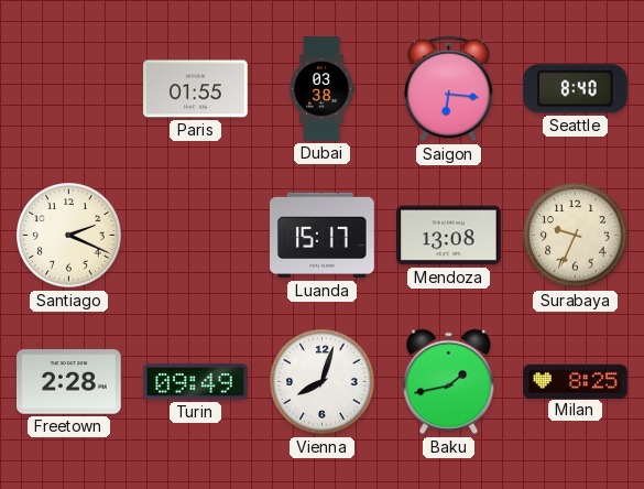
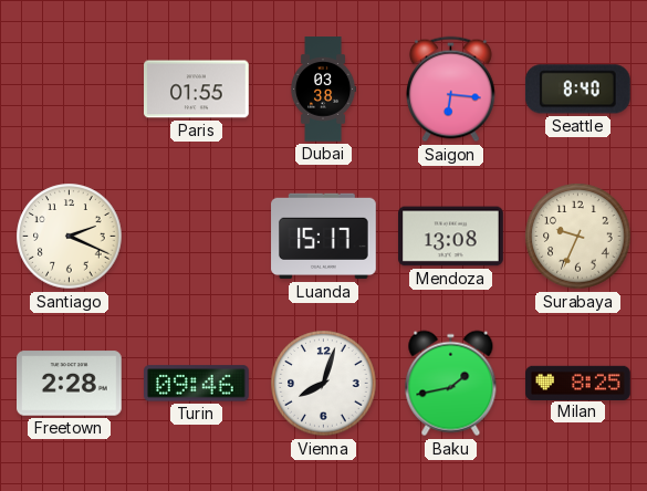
Turin: 09:49 -> 09:46
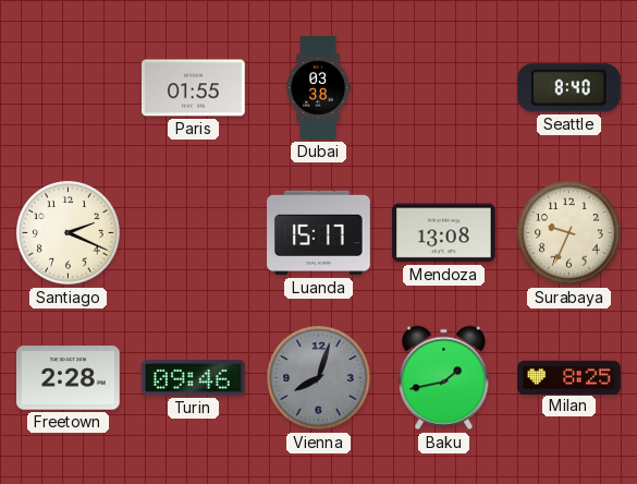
Saigon: 6:16 -> none
Vienna dial: white -> grey
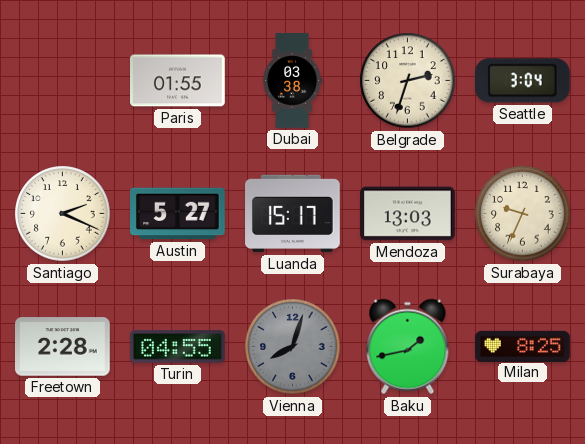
Belgrade: none -> 2:33
Seattle: 8:40 -> 3:04
Austin: none -> 5:27
Mendoza: 13:08 -> 13:03
Turin: 09:46 -> 04:55
